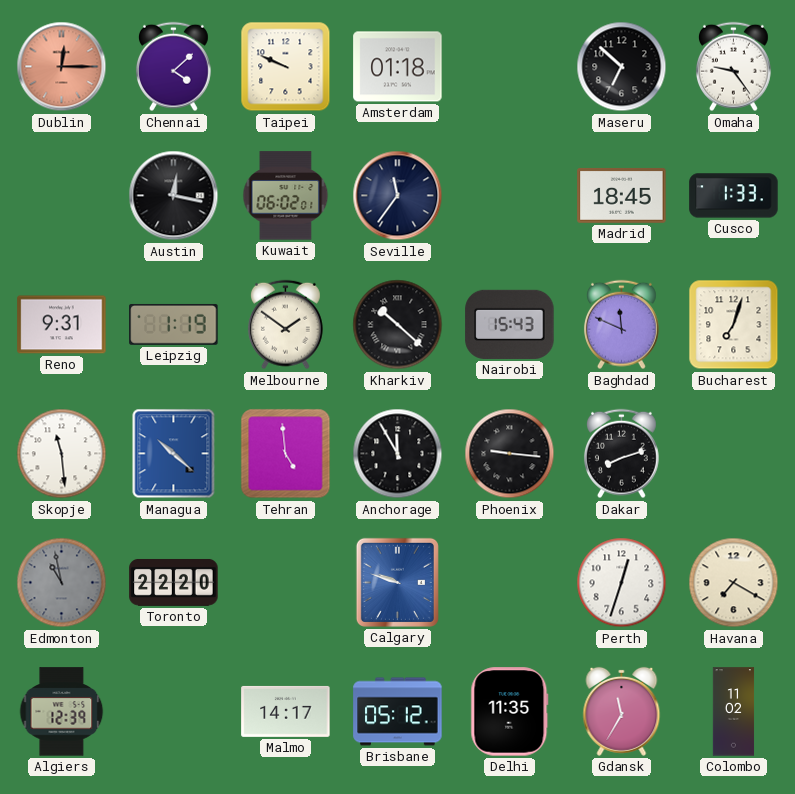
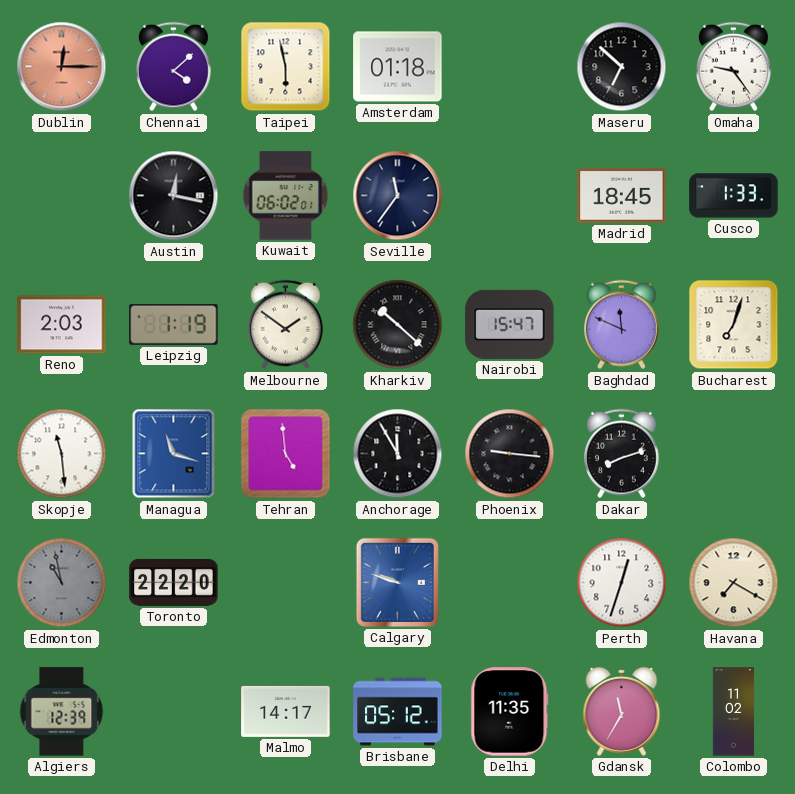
Taipei: 9:49 -> 5:58
Reno: 9:31 -> 2:03
Nairobi: 15:43 -> 15:47
Managua: 10:22 -> 11:18
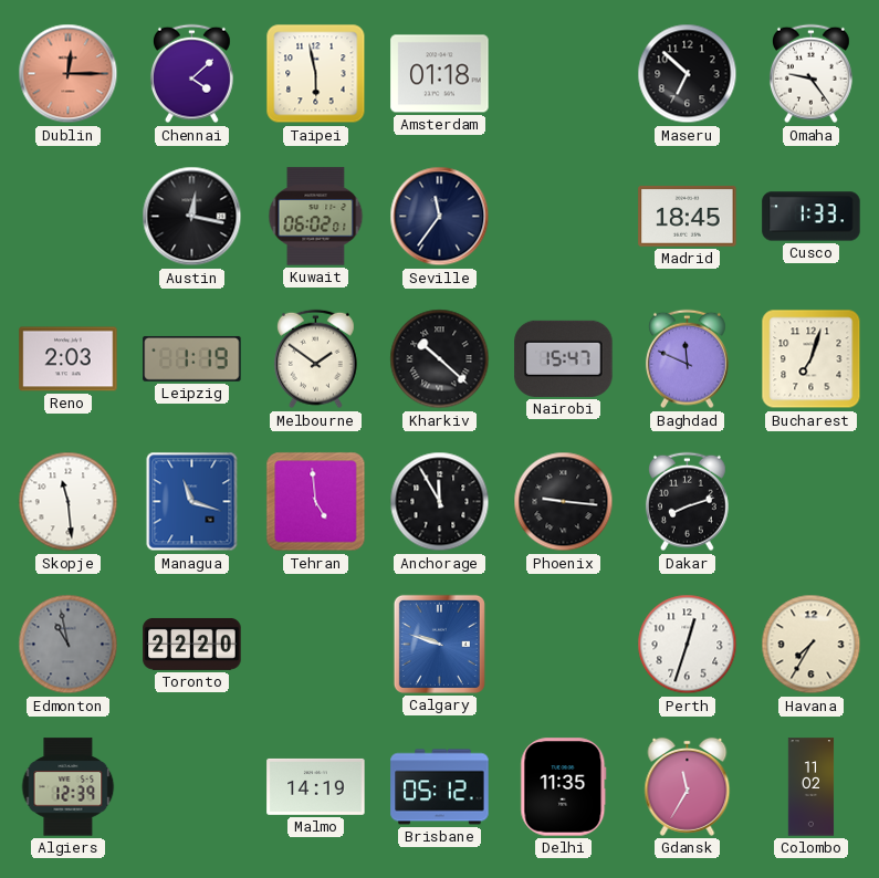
Havana: 7:20 -> 7:35
Malmo: 14:17 -> 14:19
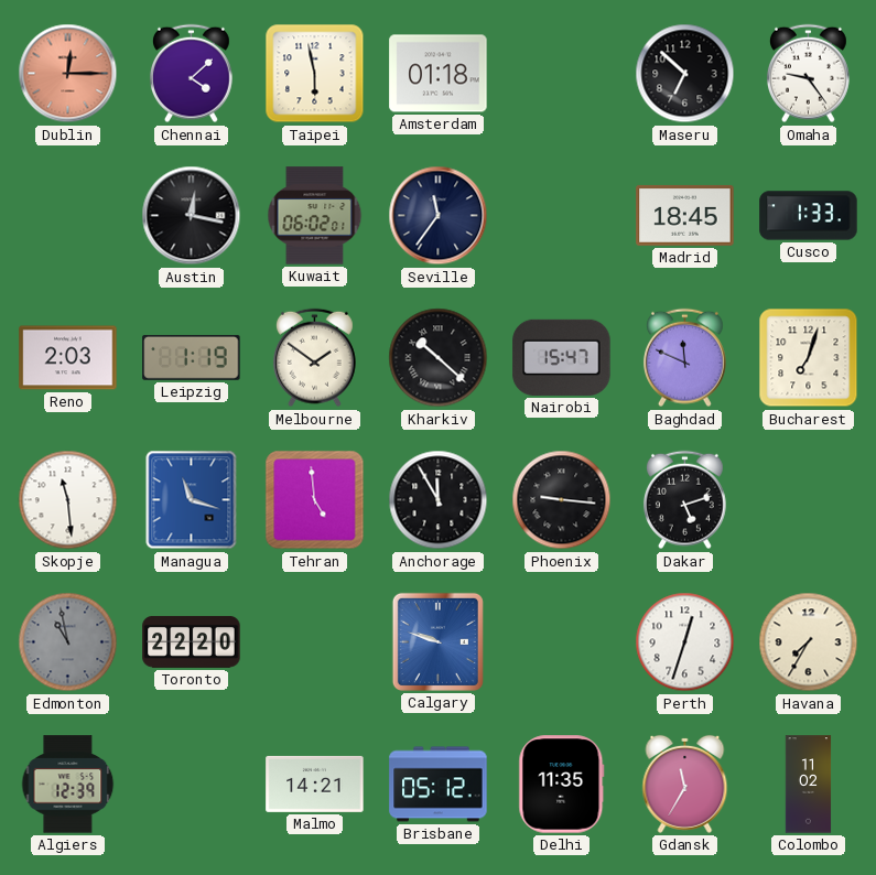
Dakar: 8:12 -> 5:12
Malmo: 14:19 -> 14:21
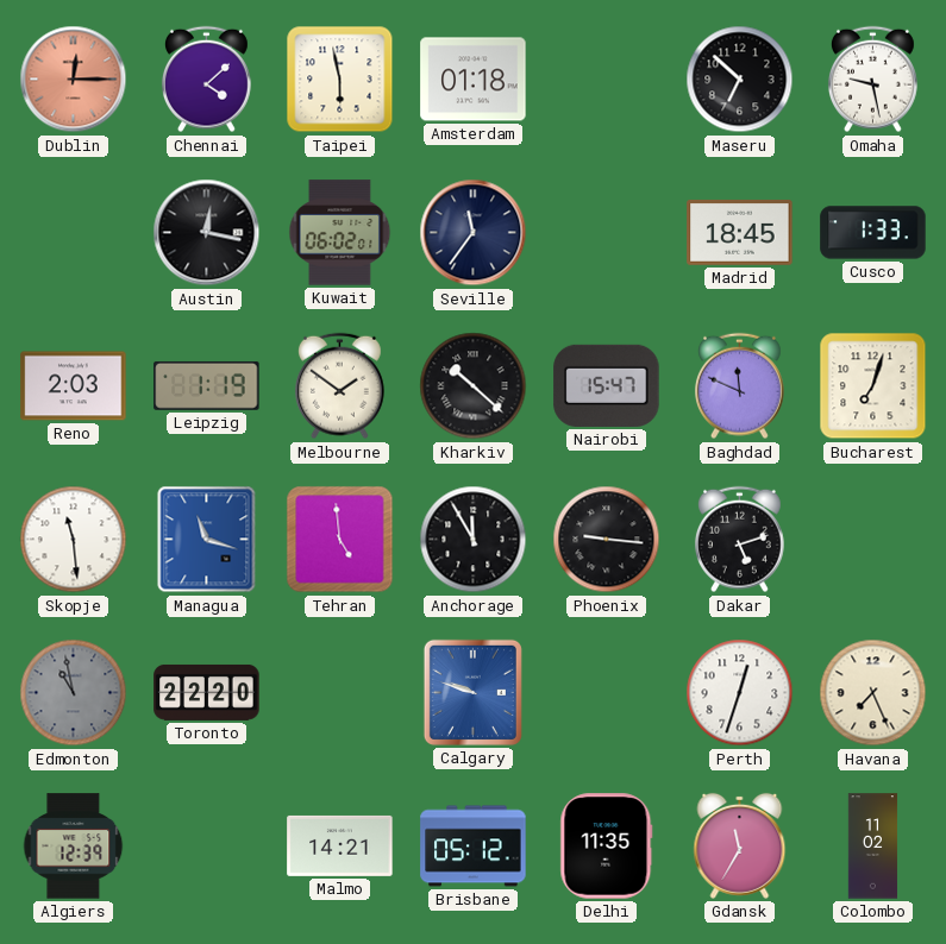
Omaha: 9:24 -> 9:28
Havana: 7:35 -> 7:26
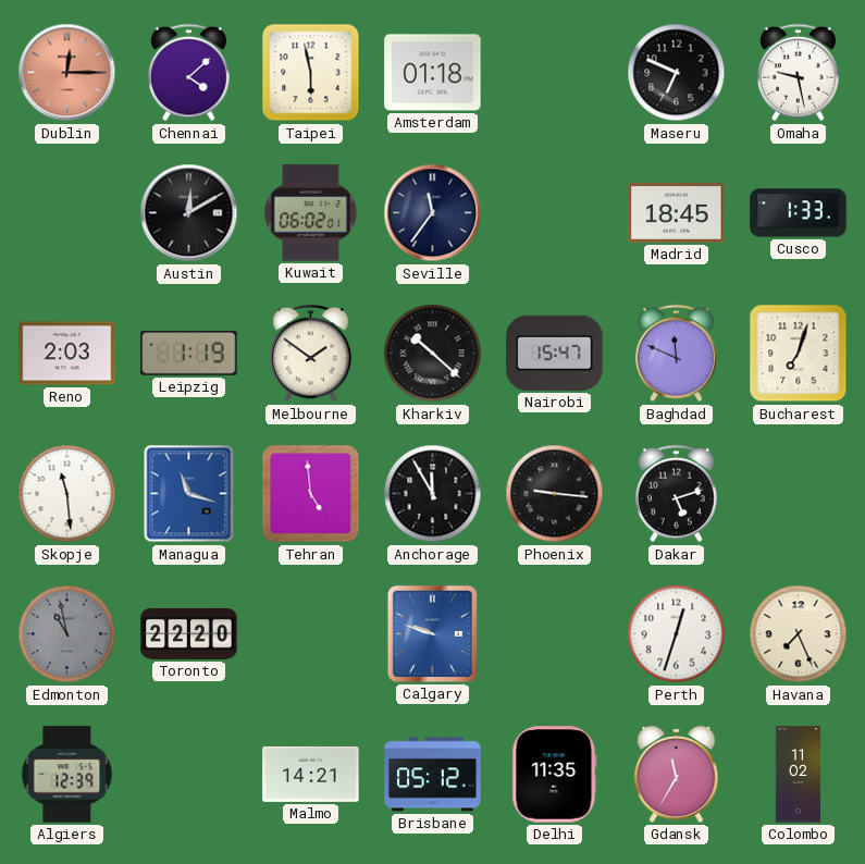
Maseru: 6:52 -> 6:49
Austin: 12:17 -> 12:10
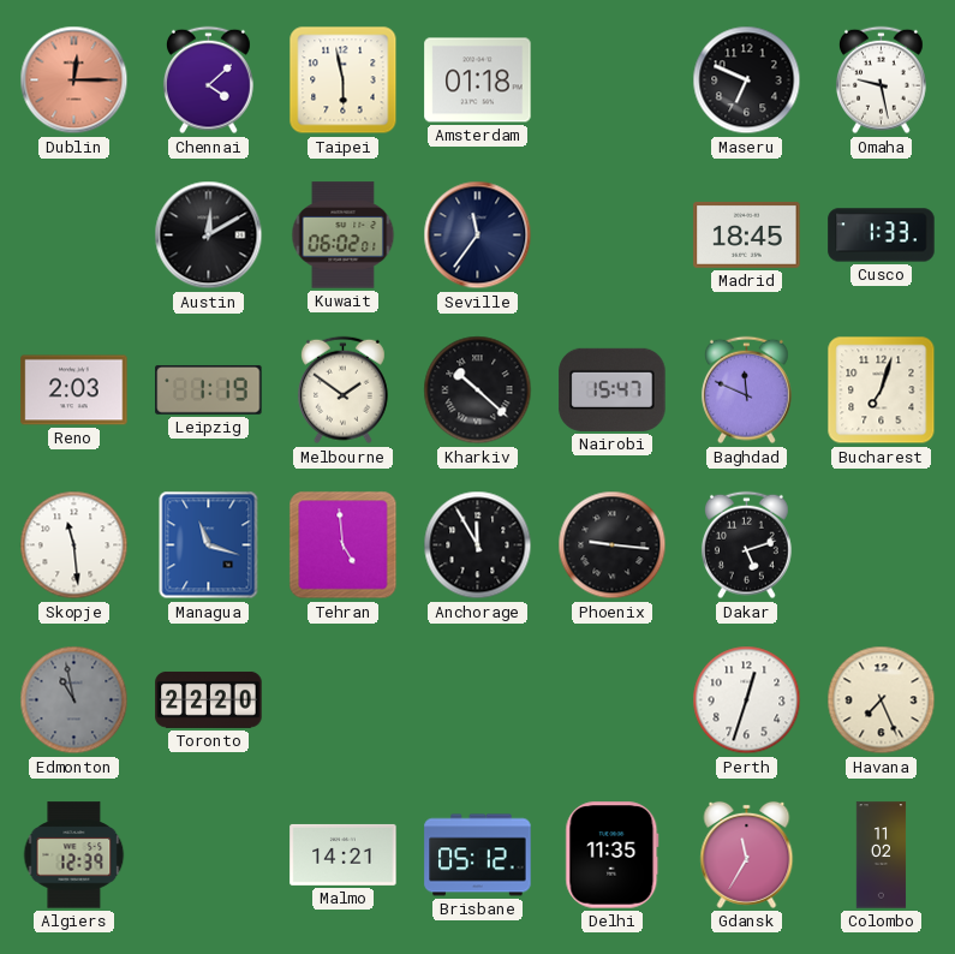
Calgary: 9:48 -> none
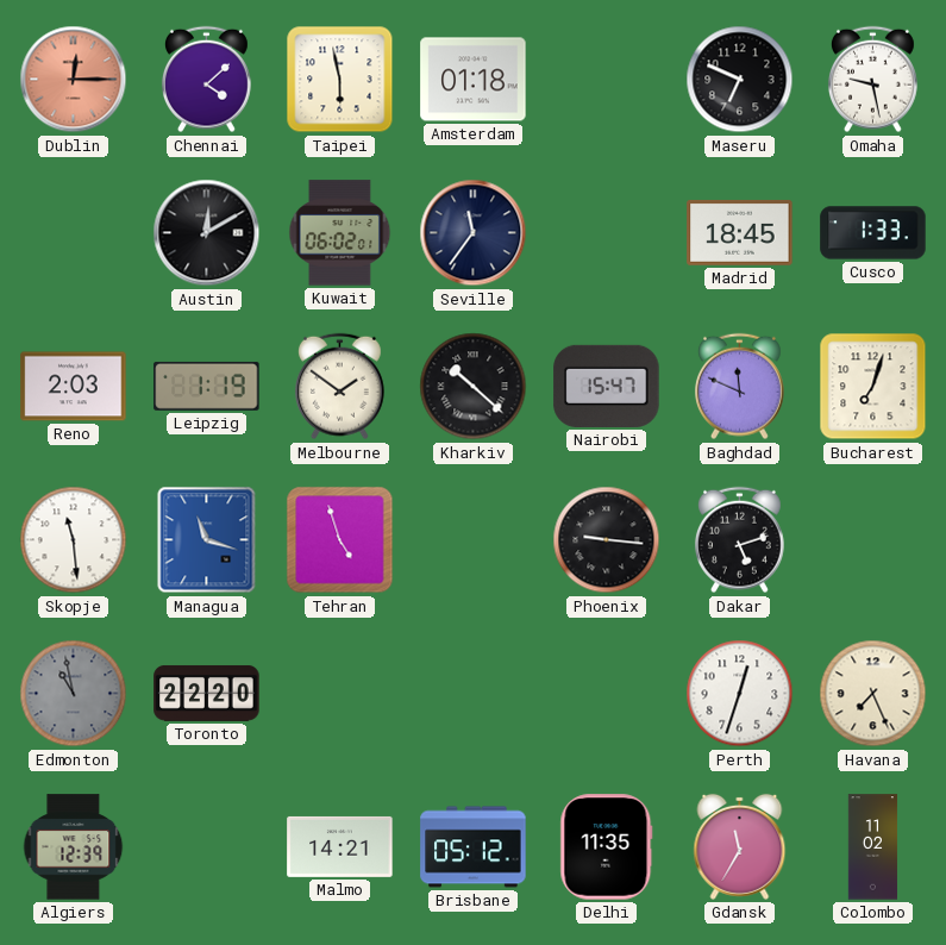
Tehran: 4:59 -> 4:57
Anchorage: 11:55 -> none
